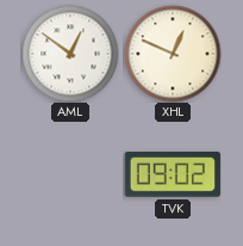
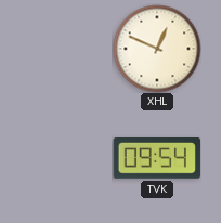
AML: 12:51 -> none
TVK: 09:02 -> 09:54
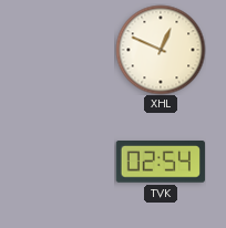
TVK: 09:54 -> 02:54
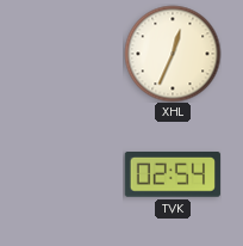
XHL: 12:49 -> 12:34
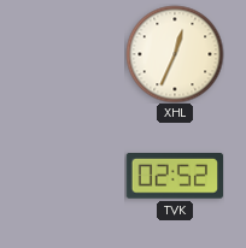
TVK: 02:54 -> 02:52
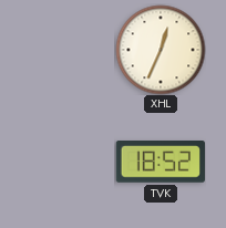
TVK: 02:52 -> 18:52
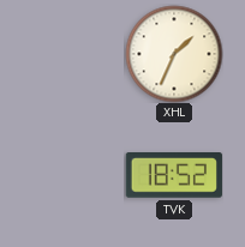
XHL: 12:34 -> 1:34
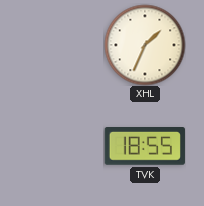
TVK: 18:52 -> 18:55
